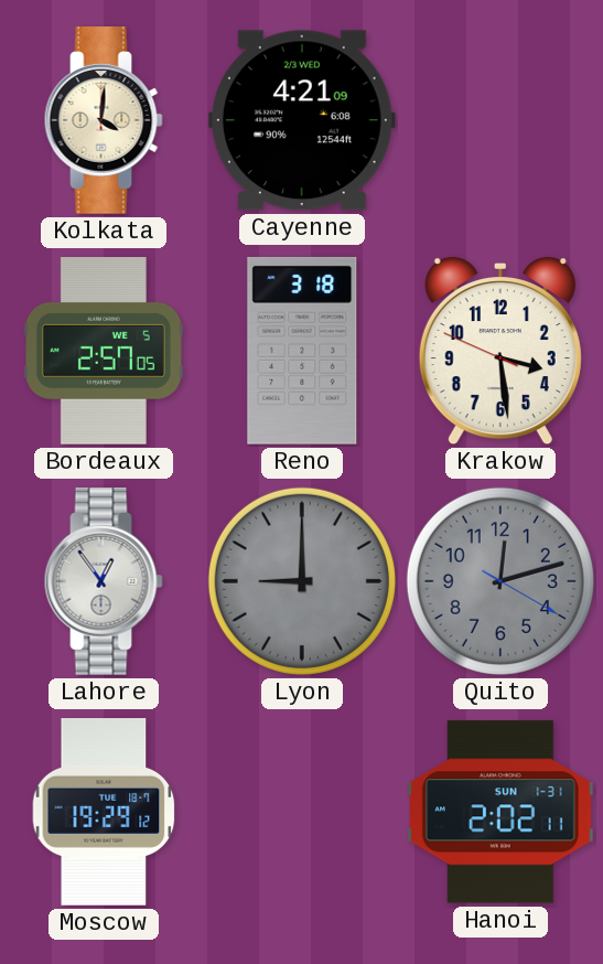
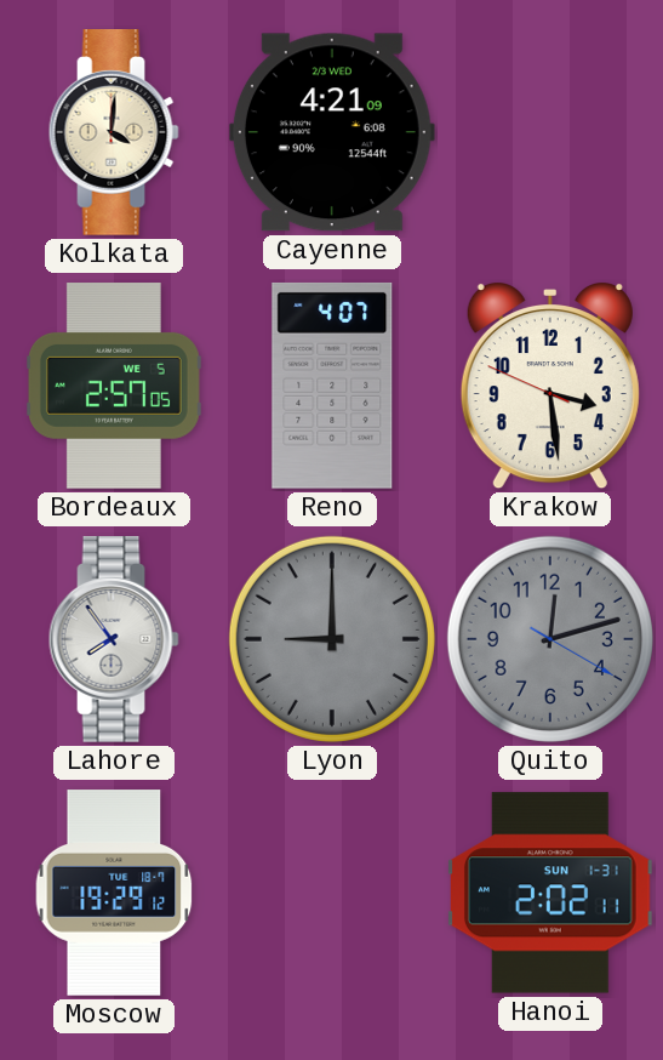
Reno: 3:18 -> 4:07
Lahore: 12:54 -> 7:54
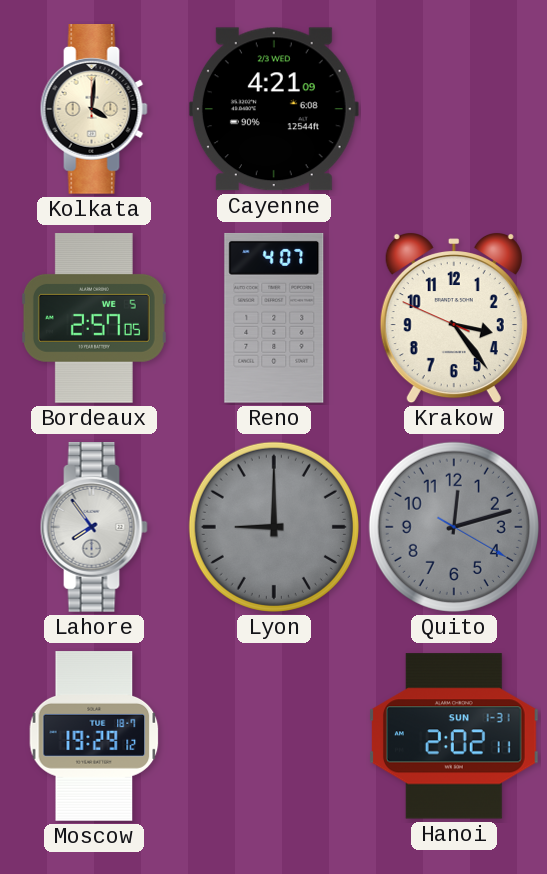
Krakow: 3:28 -> 3:23
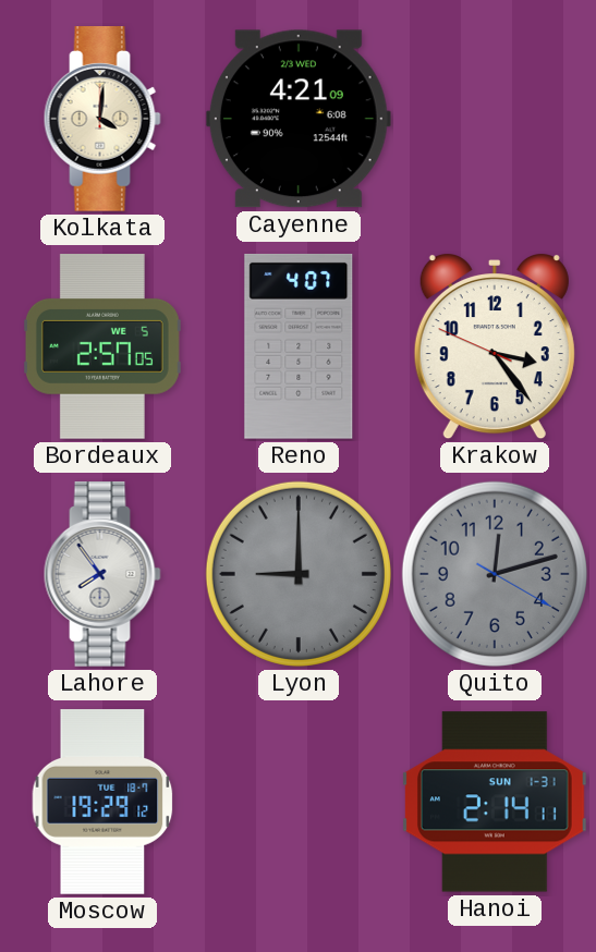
Hanoi: 2:02 -> 2:14
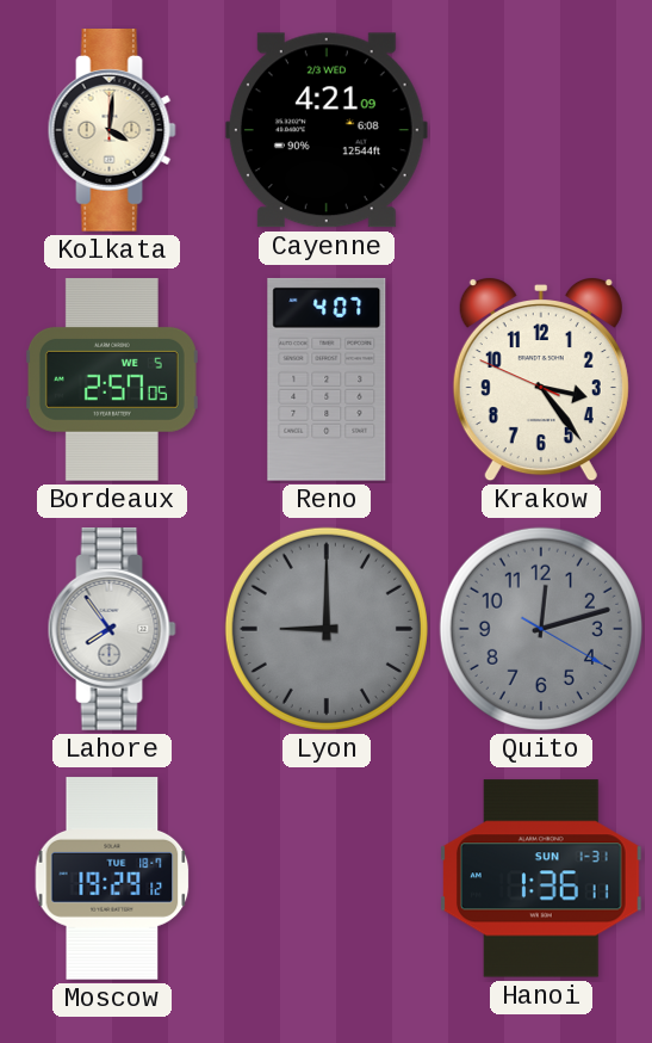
Hanoi: 2:14 -> 1:36
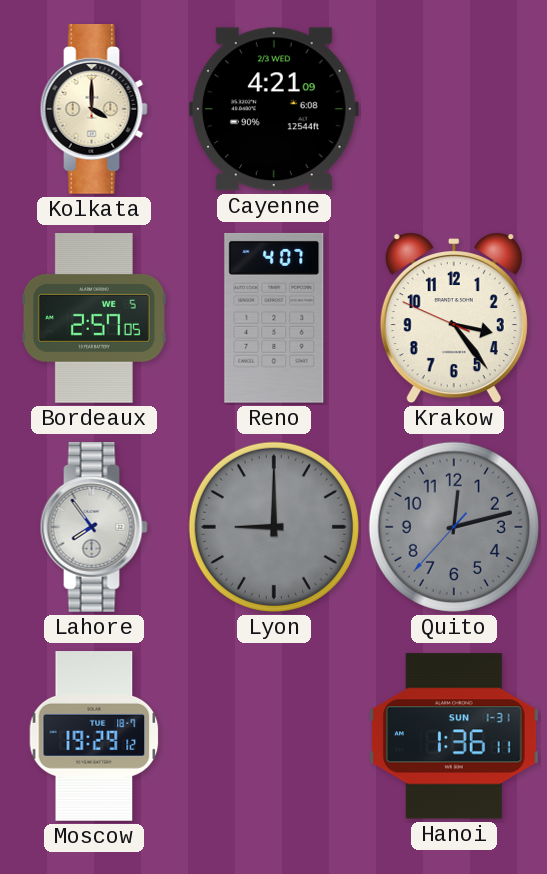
Kolkata: 4:01 -> 4:00
Quito: 12:12:20 -> 12:12:37
